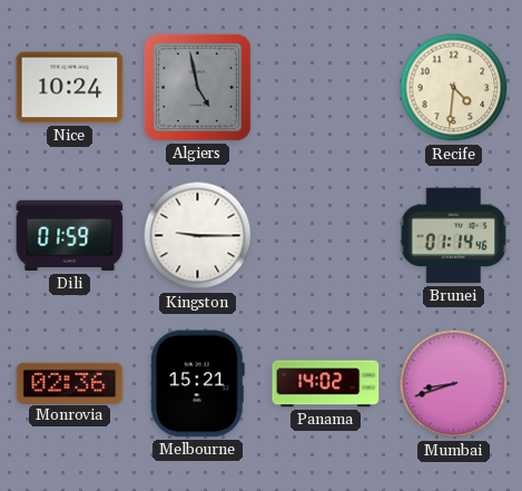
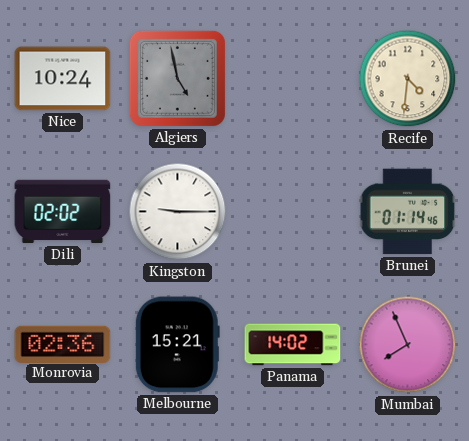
Dili: 01:59 -> 02:02
Mumbai: 8:42 -> 7:56
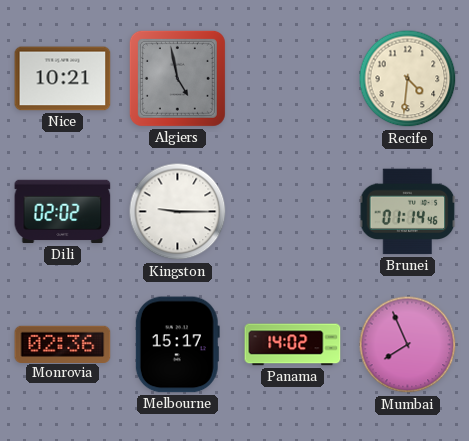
Nice: 10:24 -> 10:21
Melbourne: 15:21 -> 15:17
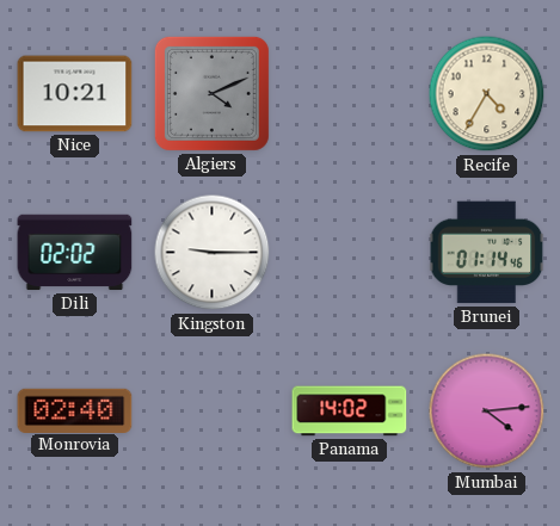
Algiers: 4:58 -> 4:11
Recife: 4:31 -> 4:35
Monrovia: 02:36 -> 02:40
Melbourne: 15:17 -> none
Mumbai: 7:56 -> 4:14
